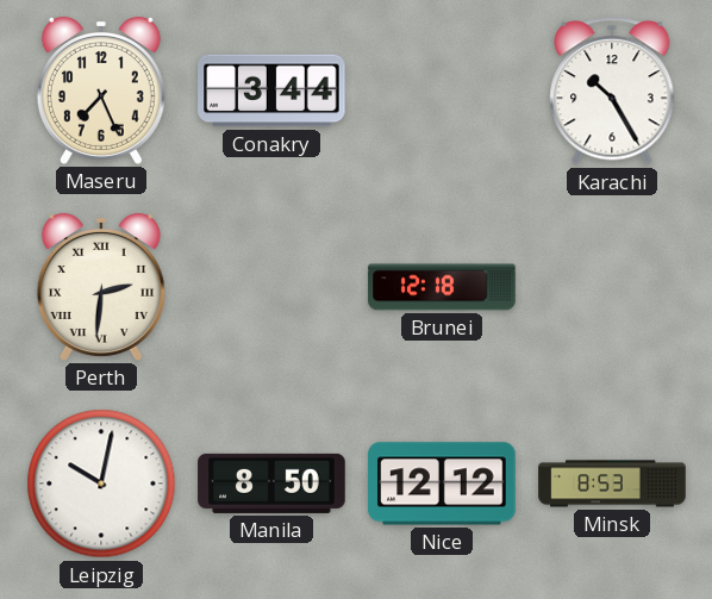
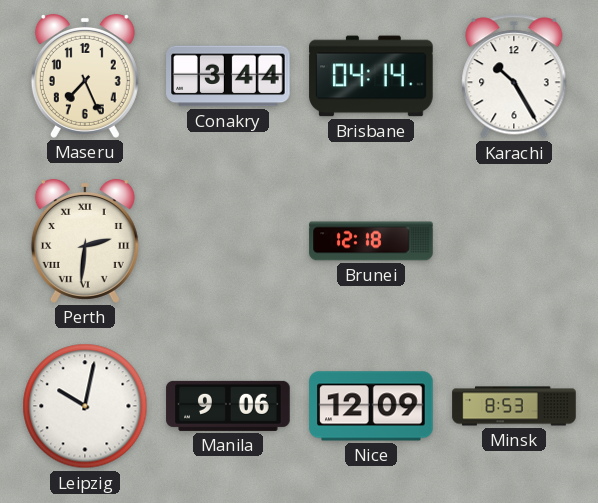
Brisbane: none -> 04:14
Manila: 8:50 -> 9:06
Nice: 12:12 -> 12:09
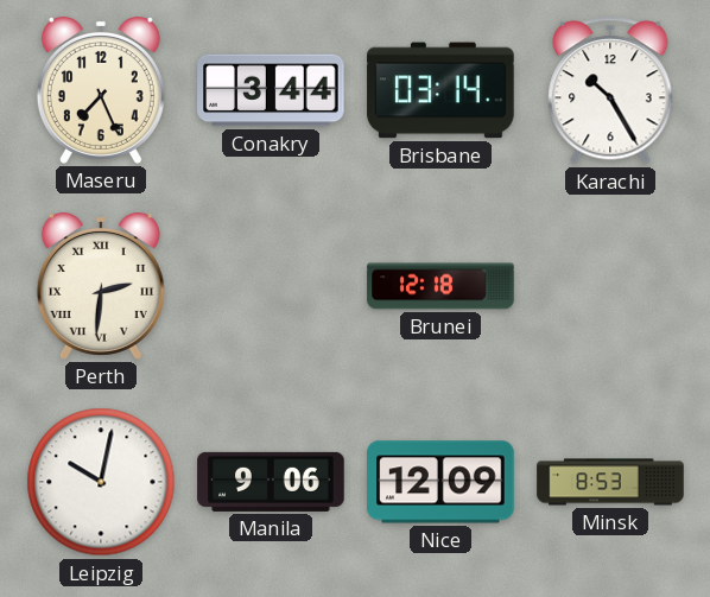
Brisbane: 04:14 -> 03:14
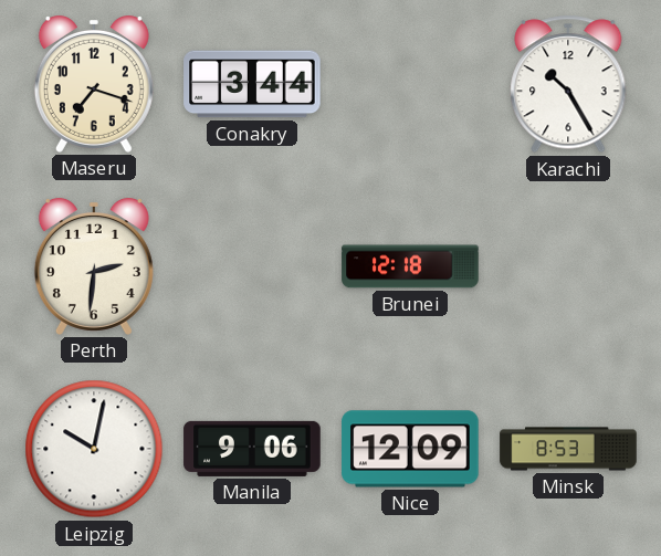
Maseru: 7:26 -> 7:18
Brisbane: 03:14 -> none
Perth numerals: Roman -> Arabic
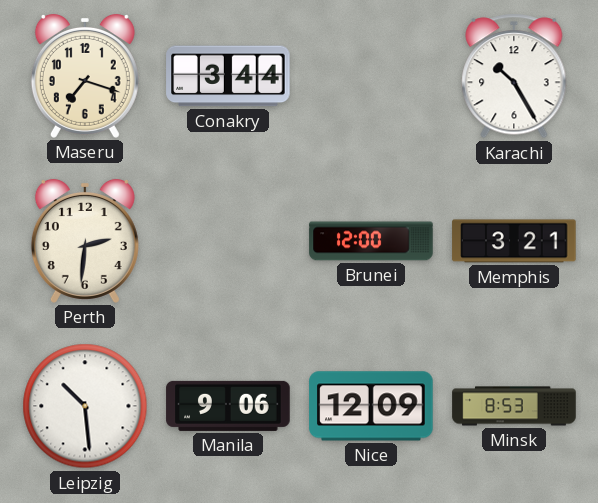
Brunei: 12:18 -> 12:00
Memphis: none -> 3:21
Leipzig: 10:02 -> 10:29
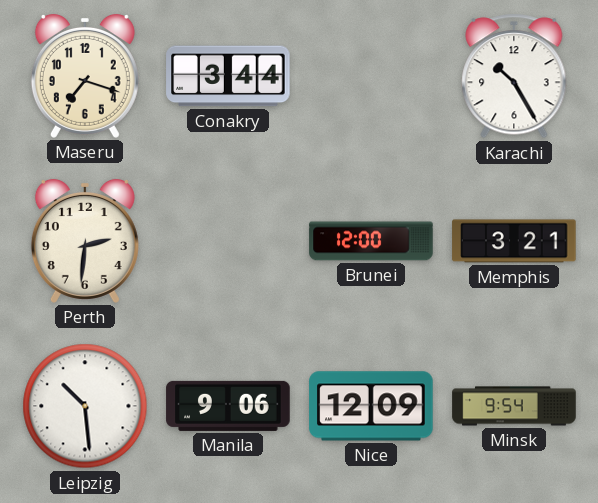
Minsk: 8:53 -> 9:54
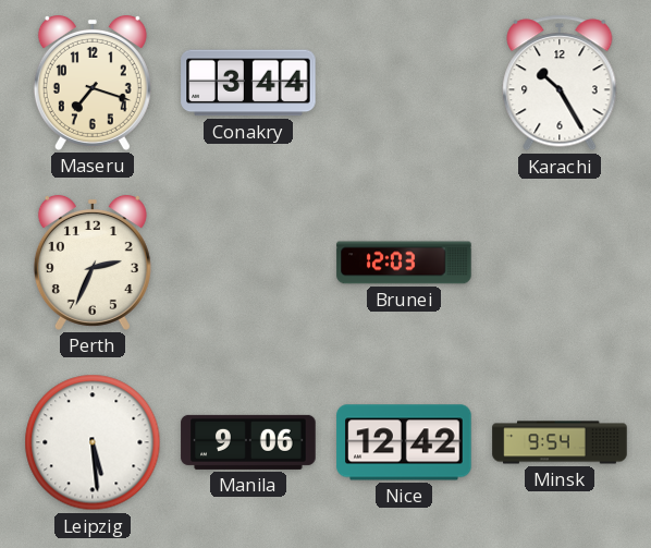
Perth: 2:31 -> 2:34
Brunei: 12:00 -> 12:03
Memphis: 3:21 -> none
Leipzig: 10:29 -> 5:29
Nice: 12:09 -> 12:42
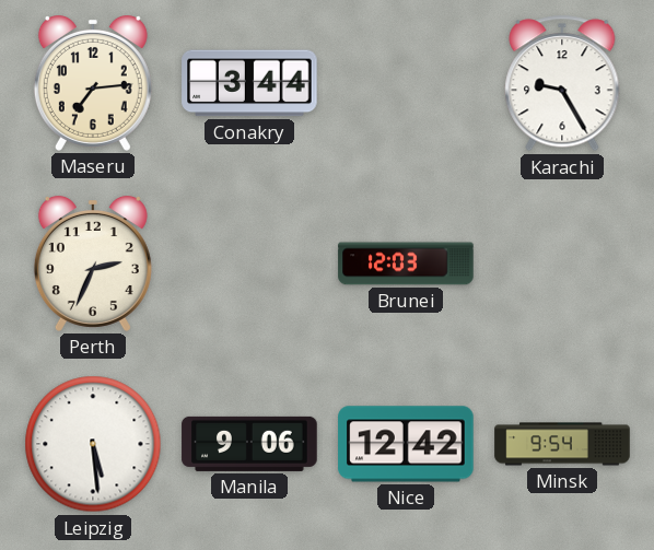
Maseru: 7:18 -> 7:14
Karachi: 10:25 -> 9:25
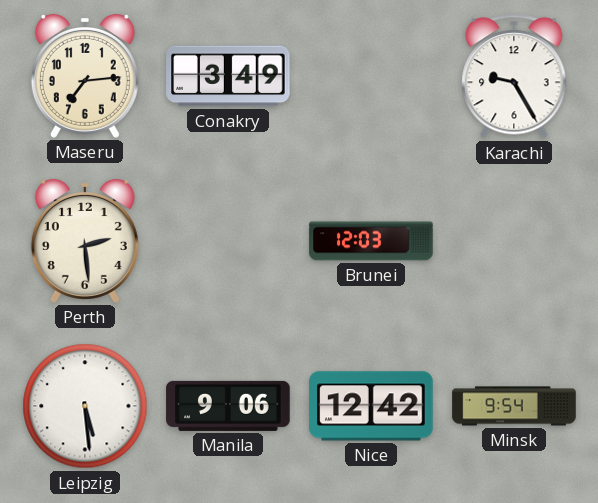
Conakry: 3:44 -> 3:49
Perth: 2:34 -> 2:29
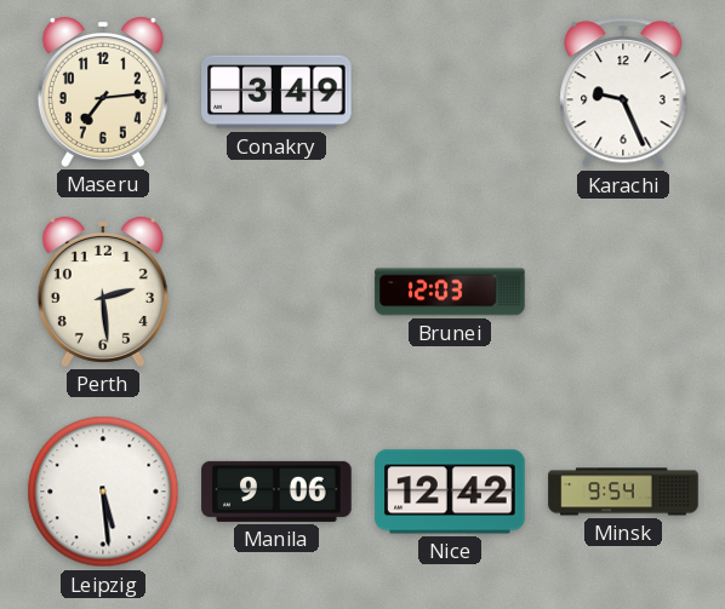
Karachi: 9:25 -> 9:26
